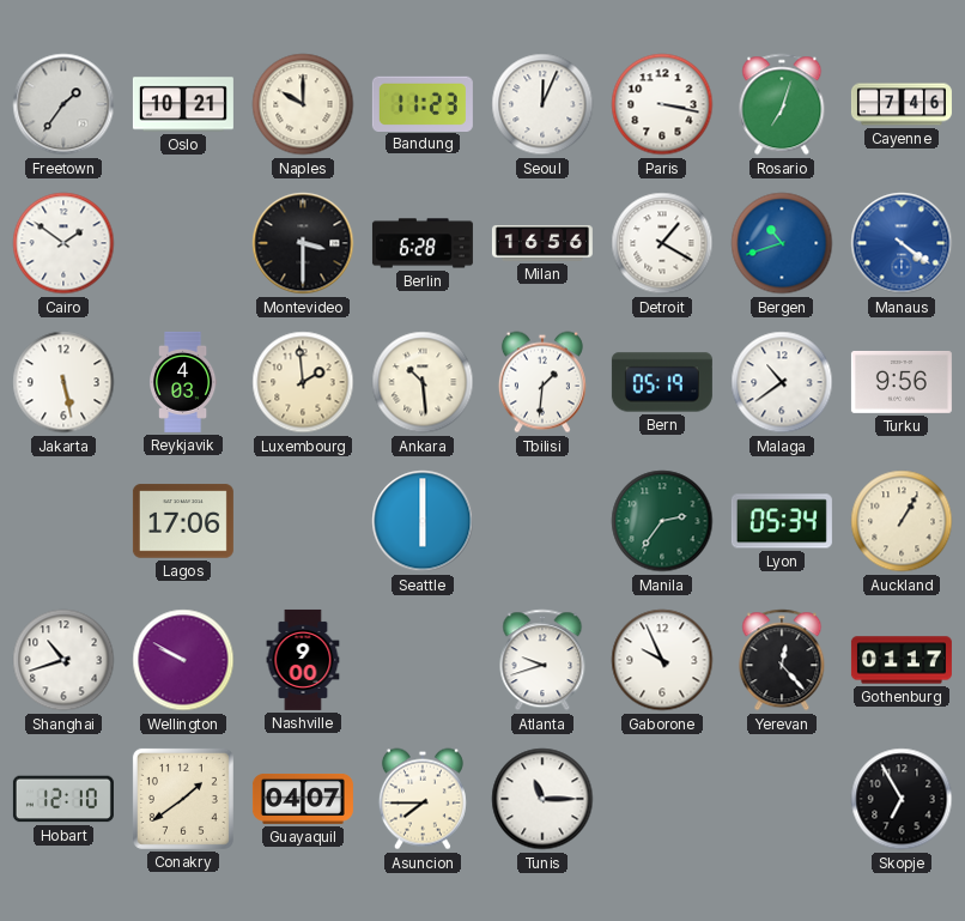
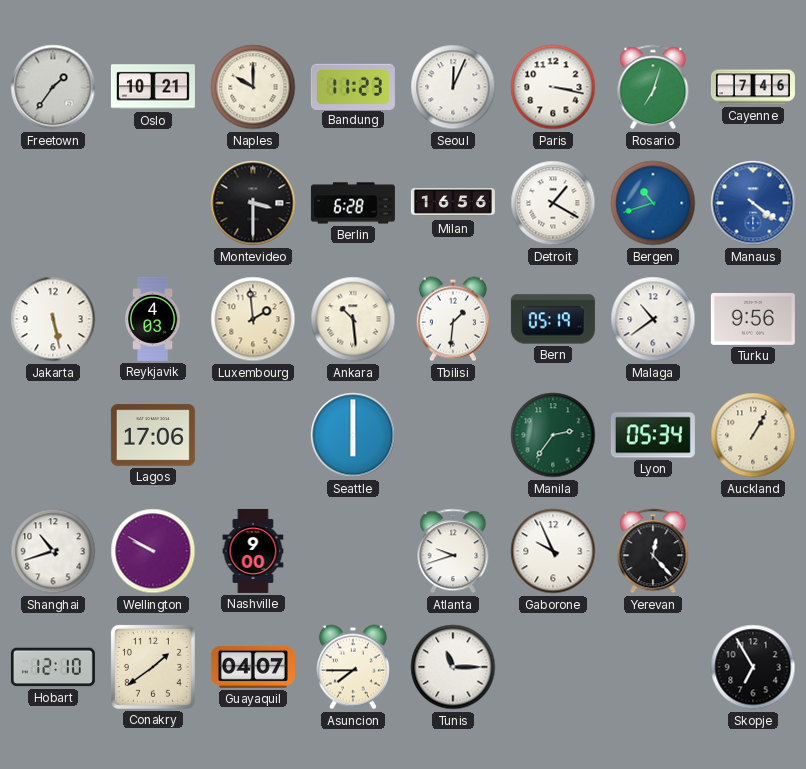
Cairo: 1:51 -> none
Gothenburg: 01:17 -> none
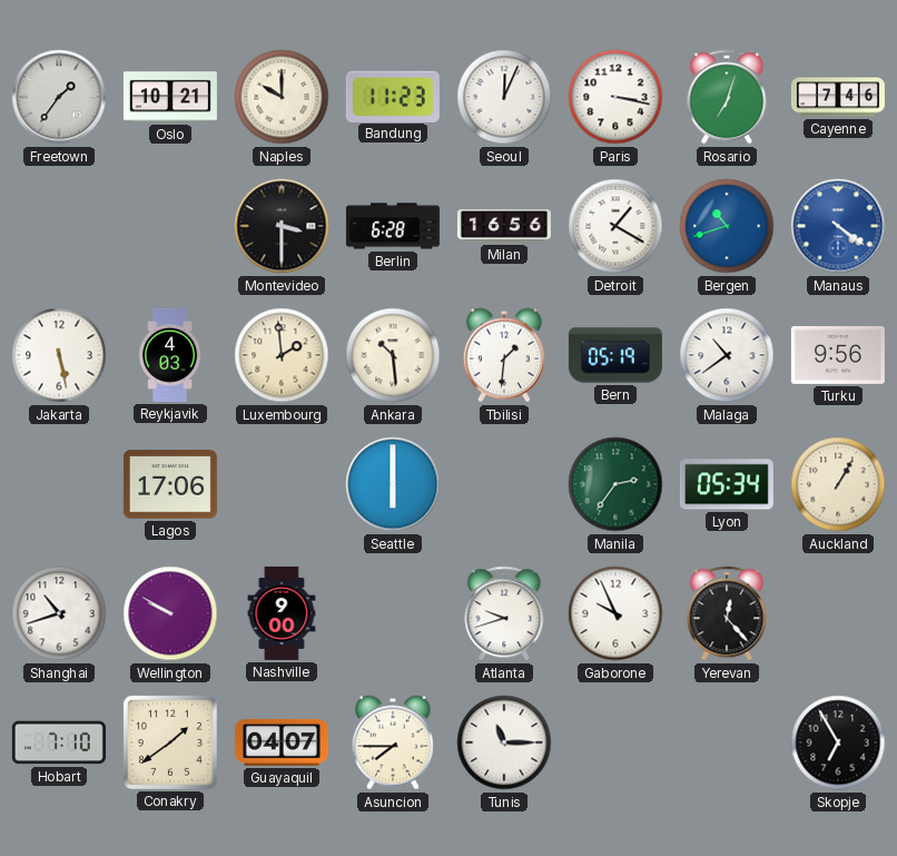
Hobart: 12:10 -> 7:10
